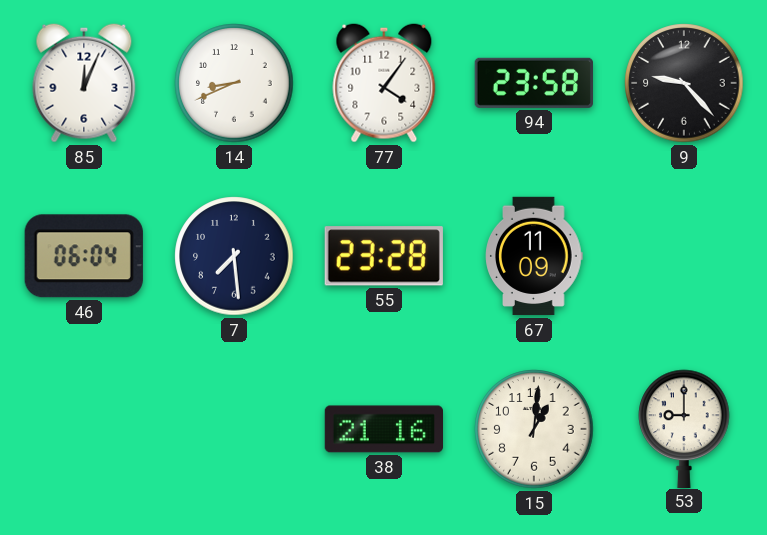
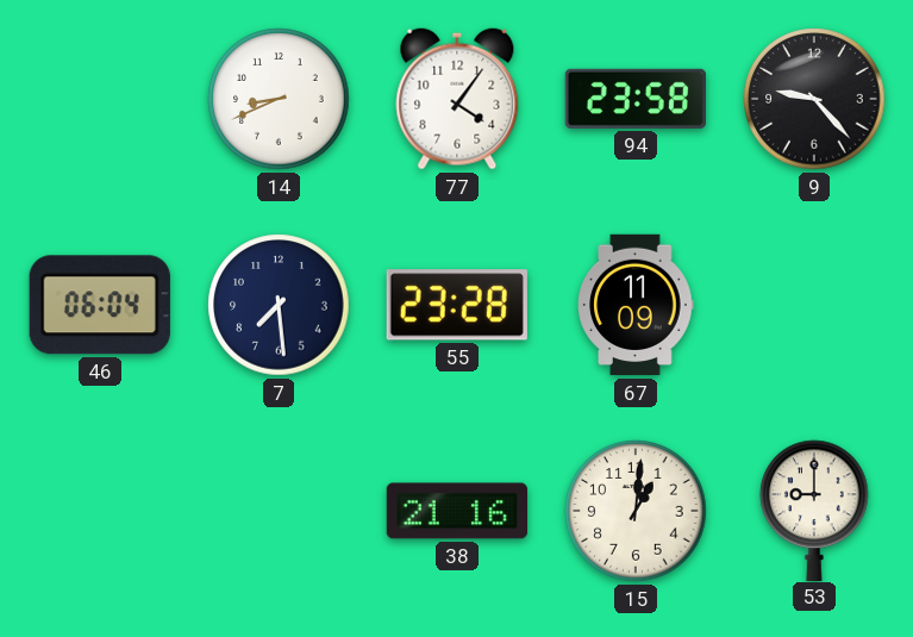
85: 12:04 -> none
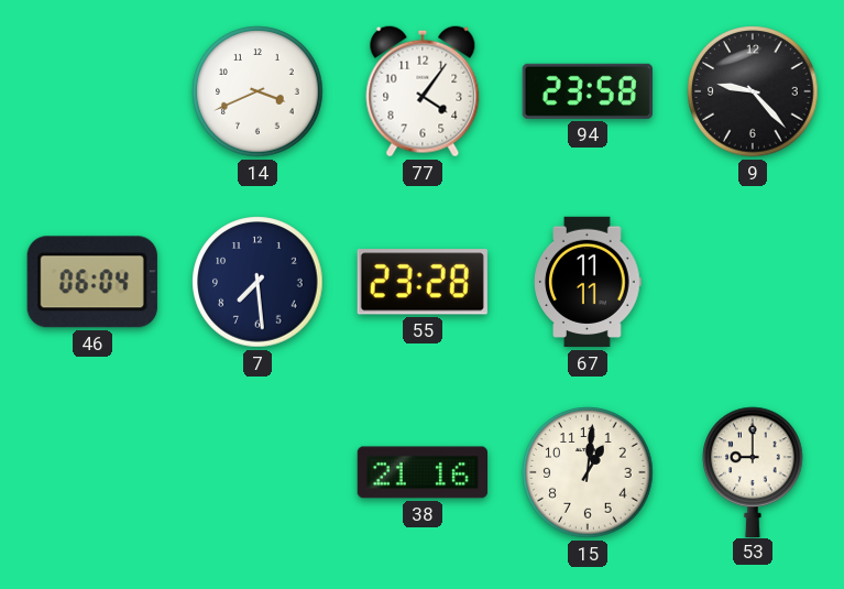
14: 8:41 -> 3:41
67: 11:09 -> 11:11
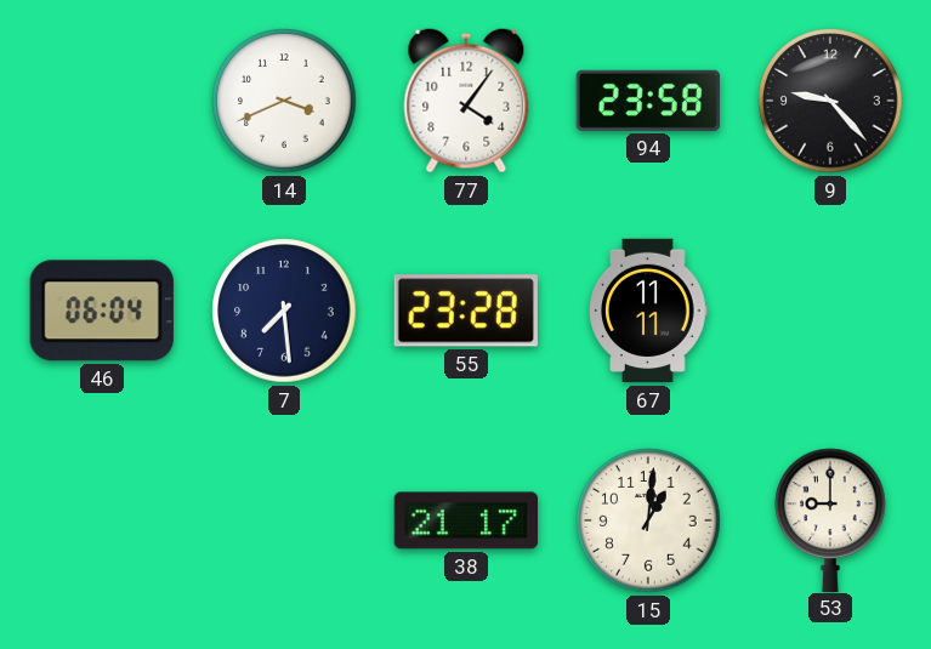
38: 21:16 -> 21:17
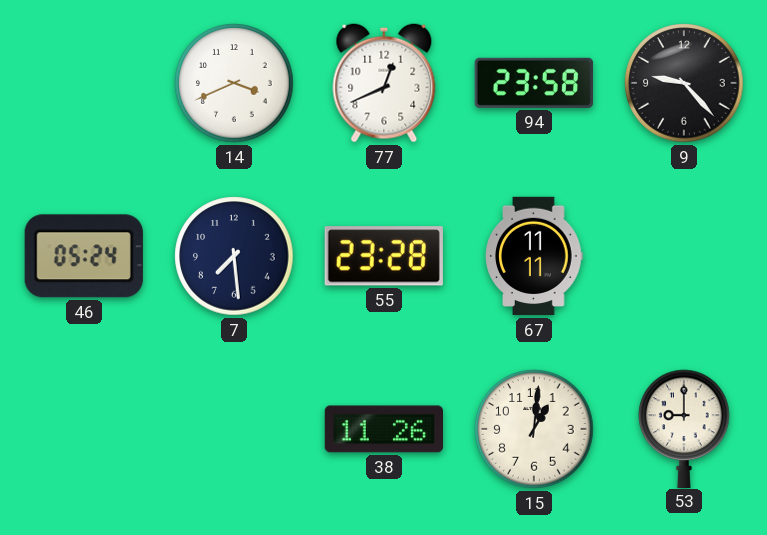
77: 4:06 -> 12:41
46: 06:04 -> 05:24
38: 21:17 -> 11:26
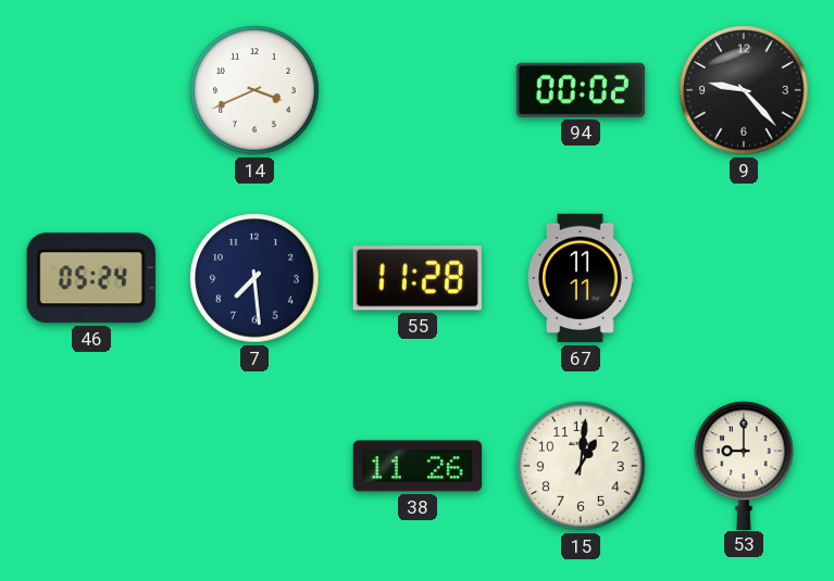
77: 12:41 -> none
94: 23:58 -> 00:02
55: 23:28 -> 11:28
